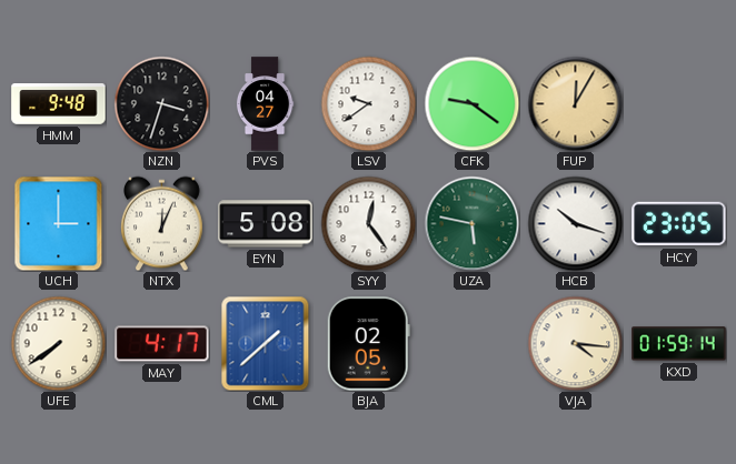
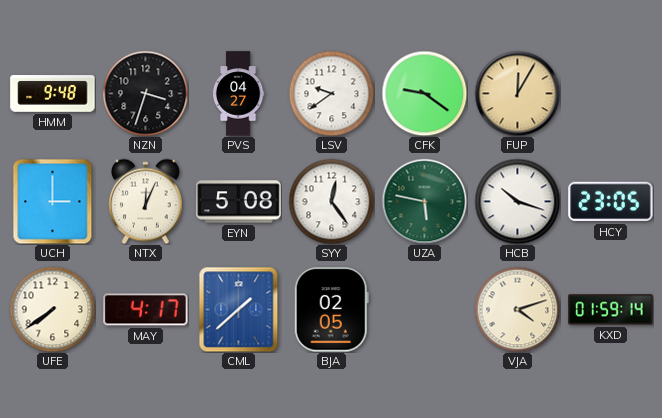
VJA: 4:16 -> 4:12
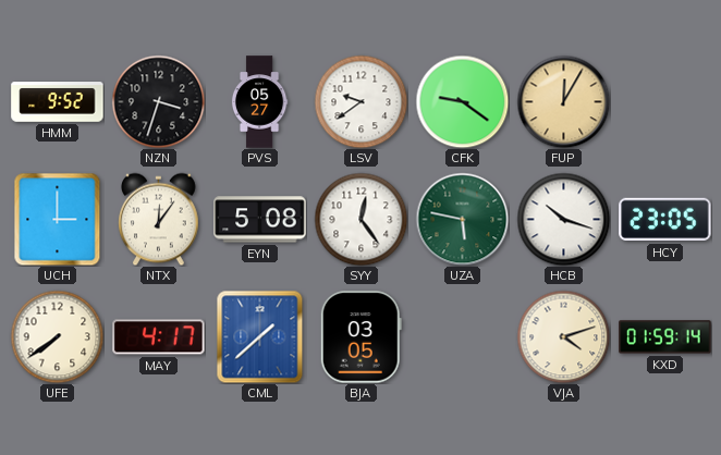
HMM: 9:48 -> 9:52
PVS: 04:27 -> 05:27
NTX: 12:04 -> 12:06
BJA: 02:05 -> 03:05
